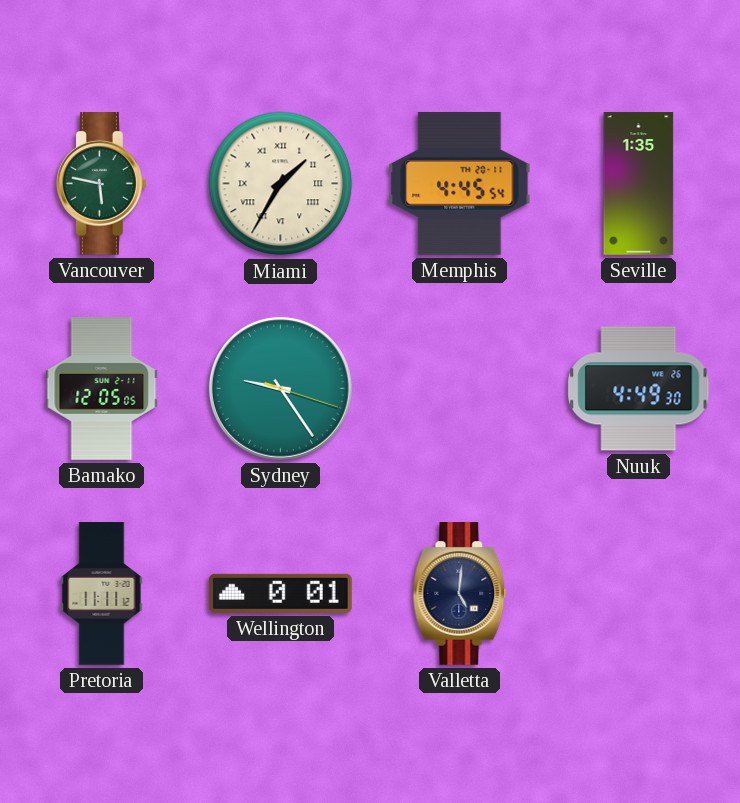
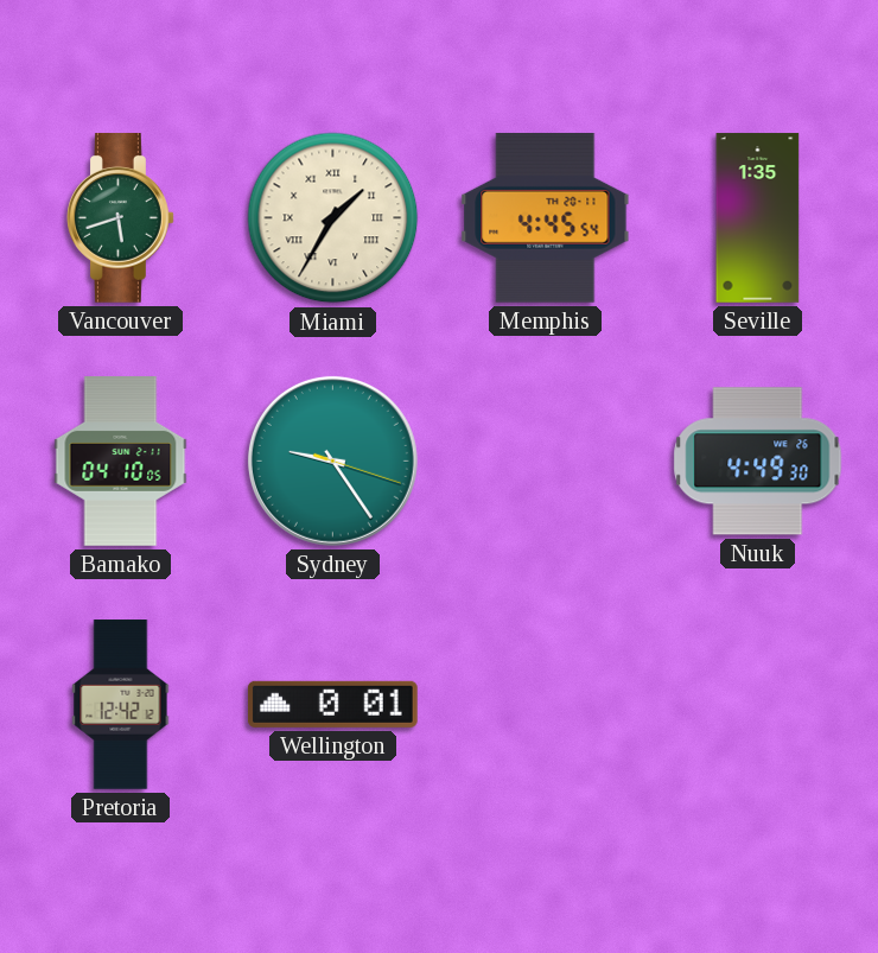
Vancouver: 5:47 -> 5:42
Bamako: 12:05 -> 04:10
Pretoria: 11:11 -> 12:42
Valletta: 5:01 -> none
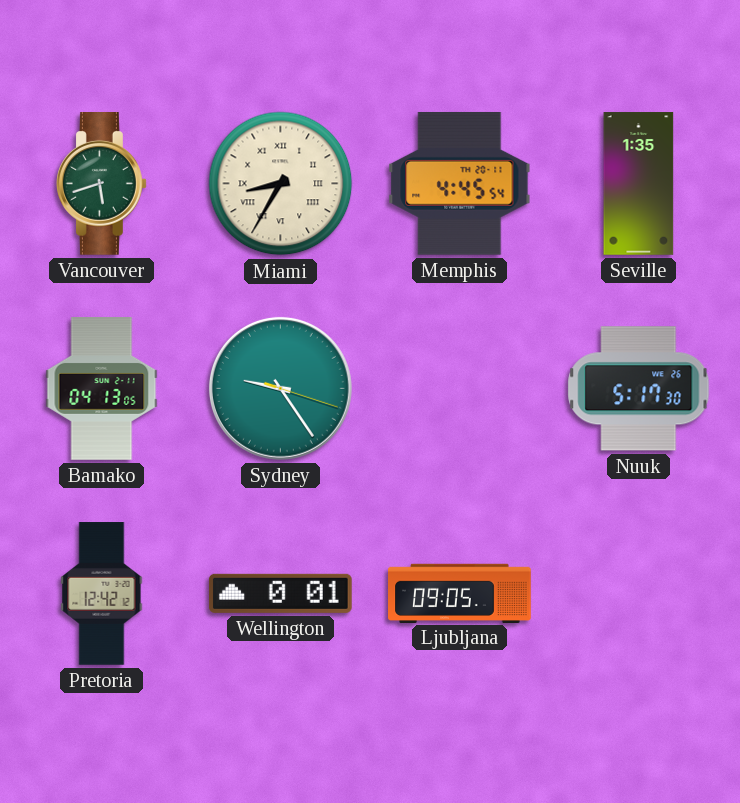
Miami: 1:35 -> 8:35
Bamako: 04:10 -> 04:13
Nuuk: 4:49 -> 5:17
Ljubljana: none -> 09:05
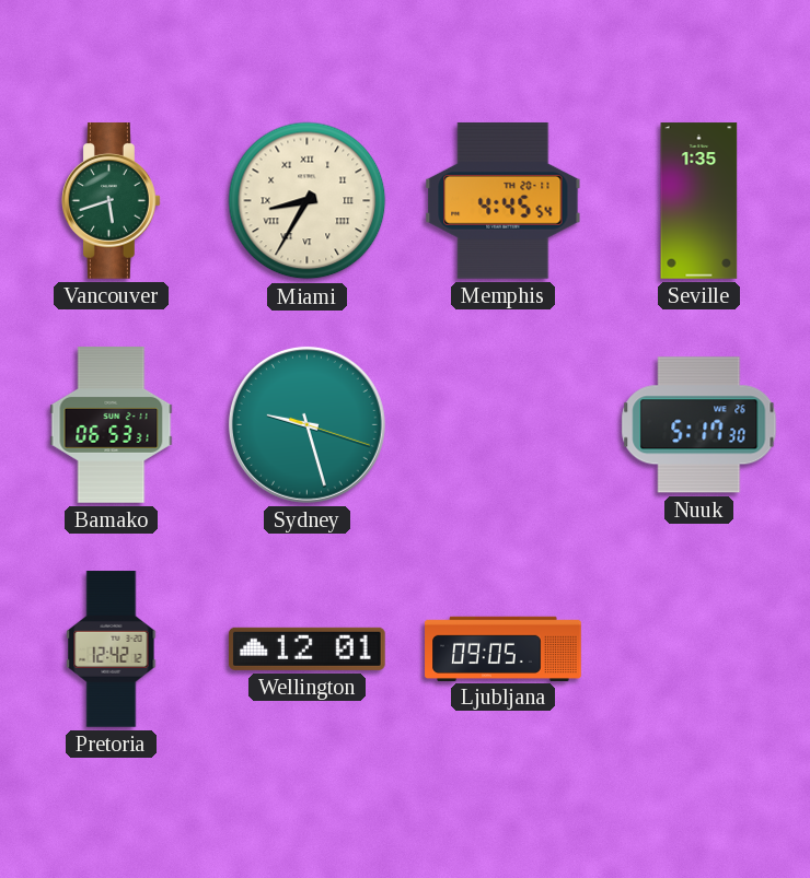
Bamako: 04:13 -> 06:53
Sydney: 9:24 -> 9:27
Wellington: 0:01 -> 12:01
